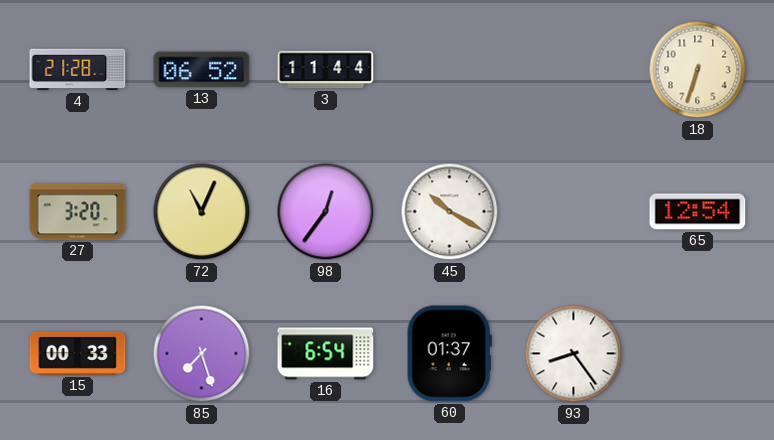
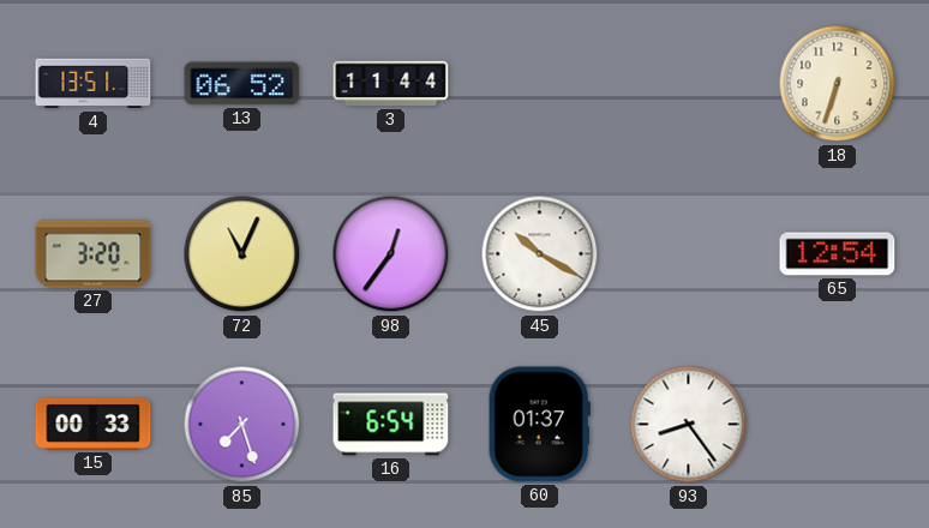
4: 21:28 -> 13:51
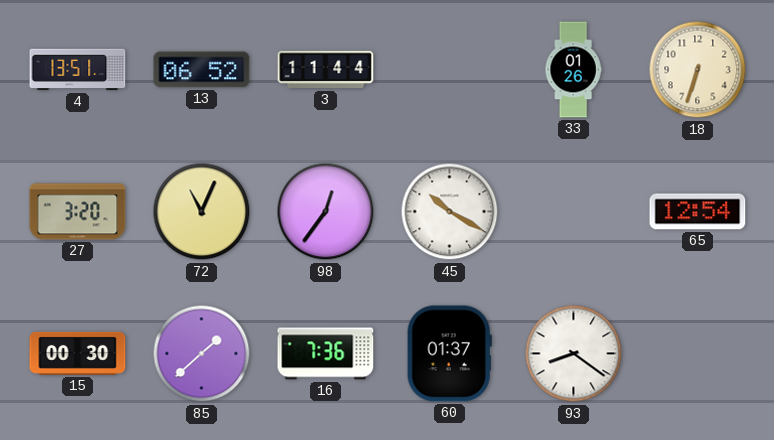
33: none -> 01:26
15: 00:33 -> 00:30
85: 7:27 -> 1:38
16: 6:54 -> 7:36
93: 8:24 -> 8:21
